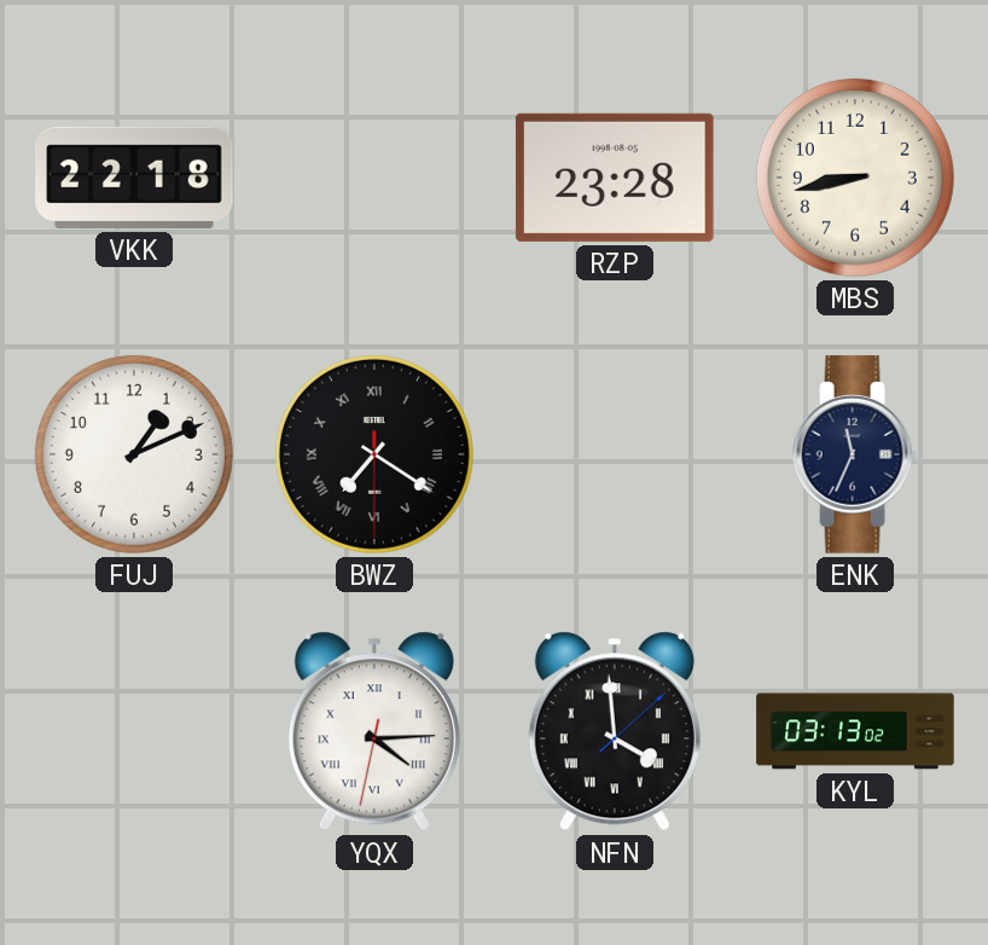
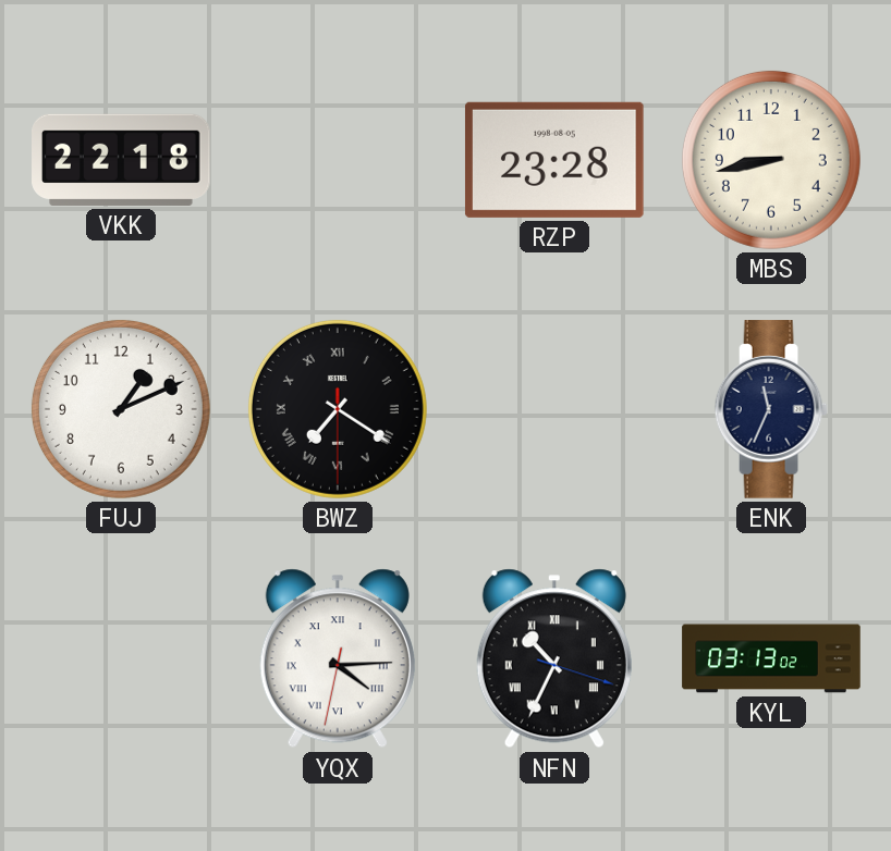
NFN: 3:59 -> 10:34
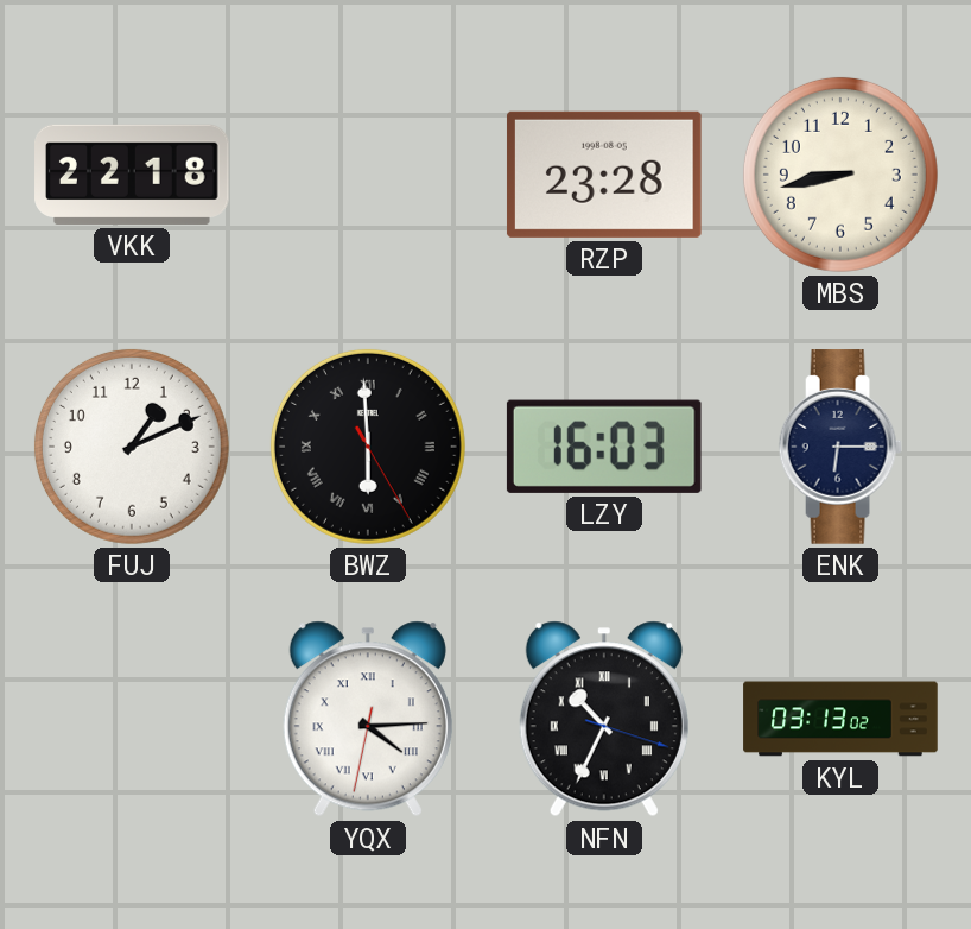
BWZ: 7:20 -> 5:59
LZY: none -> 16:03
ENK: 11:34 -> 6:15
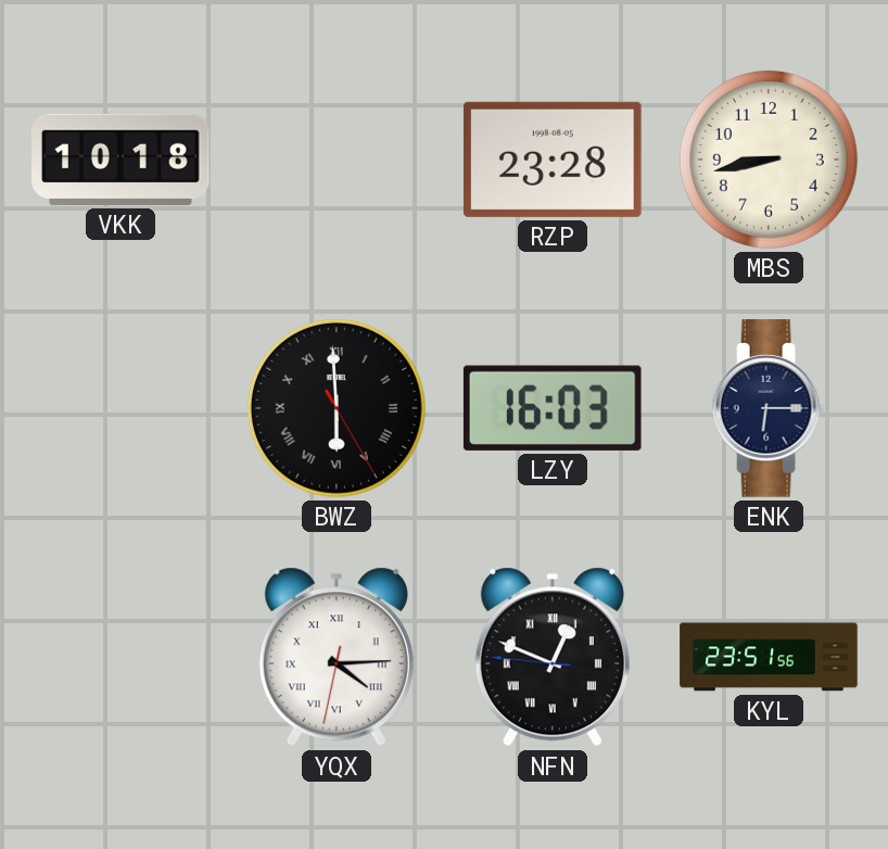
VKK: 22:18 -> 10:18
FUJ: 1:11 -> none
NFN: 10:34 -> 12:48
KYL: 03:13 -> 23:51
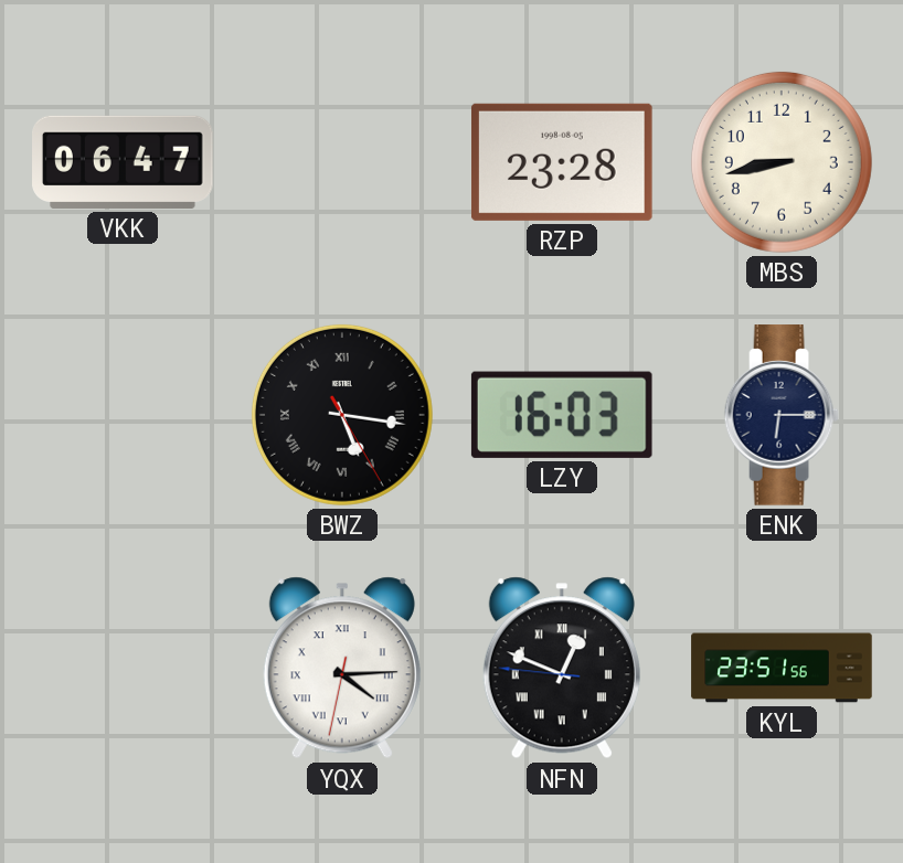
VKK: 10:18 -> 06:47
BWZ: 5:59 -> 5:16
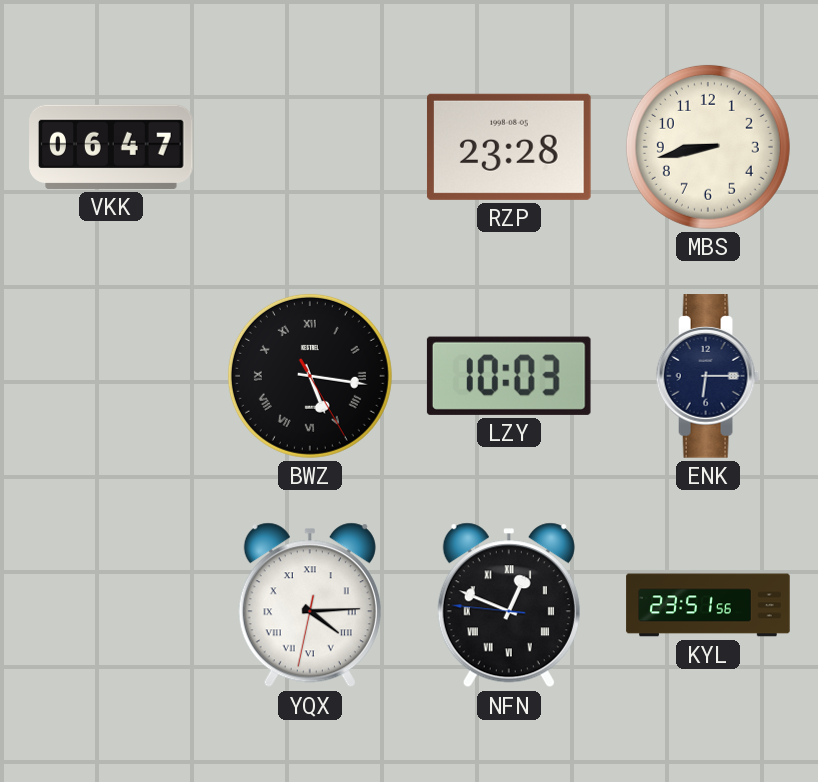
LZY: 16:03 -> 10:03
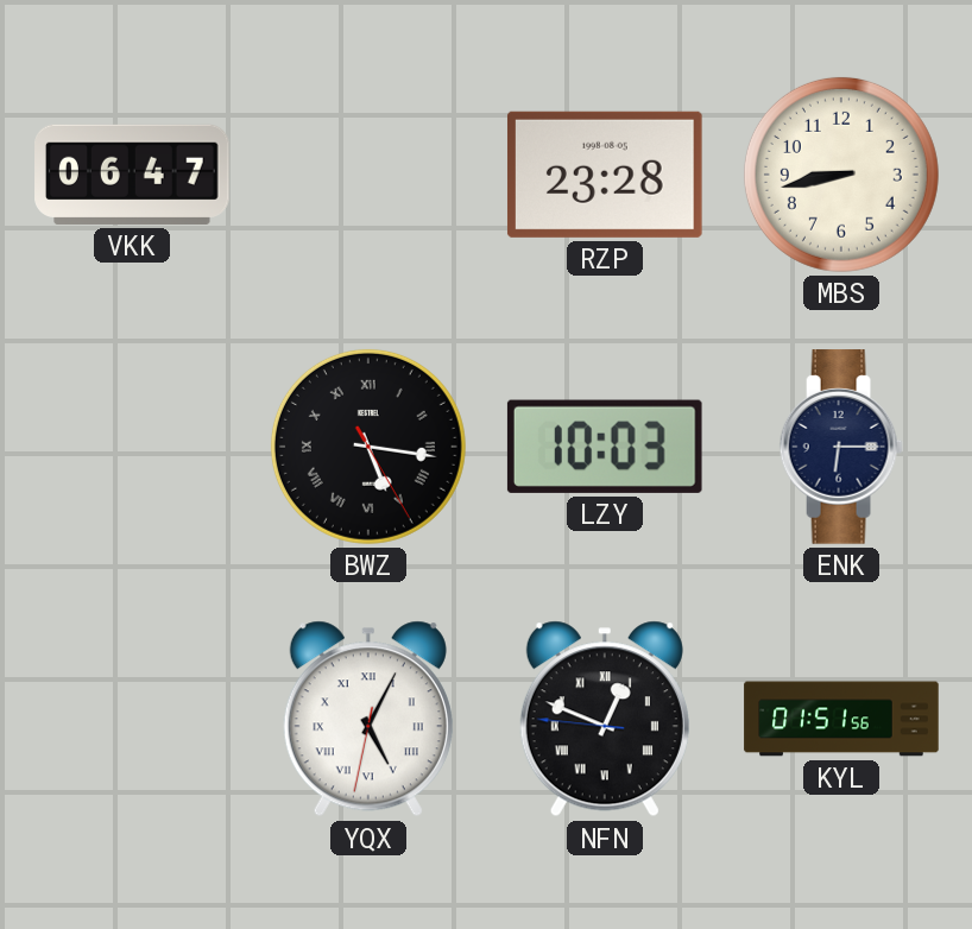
YQX: 4:14 -> 5:04
KYL: 23:51 -> 01:51
